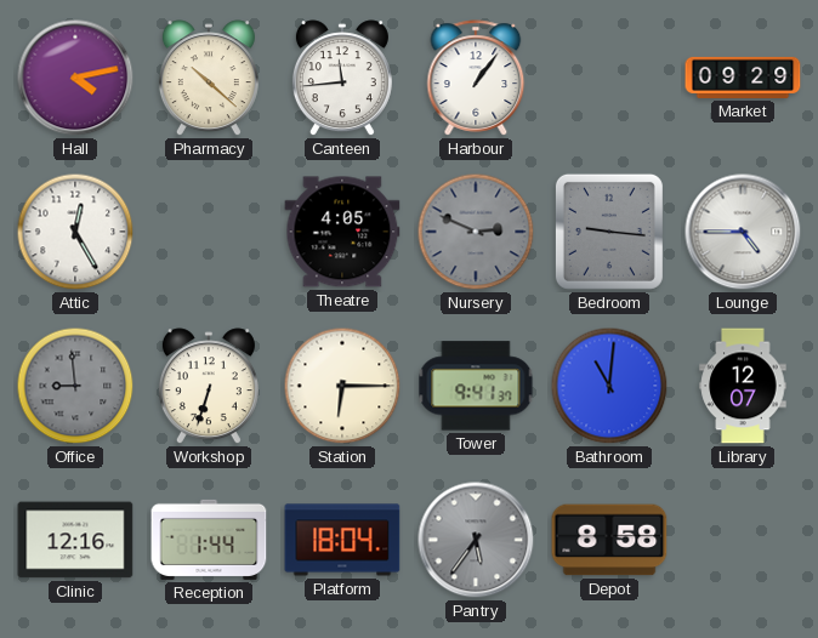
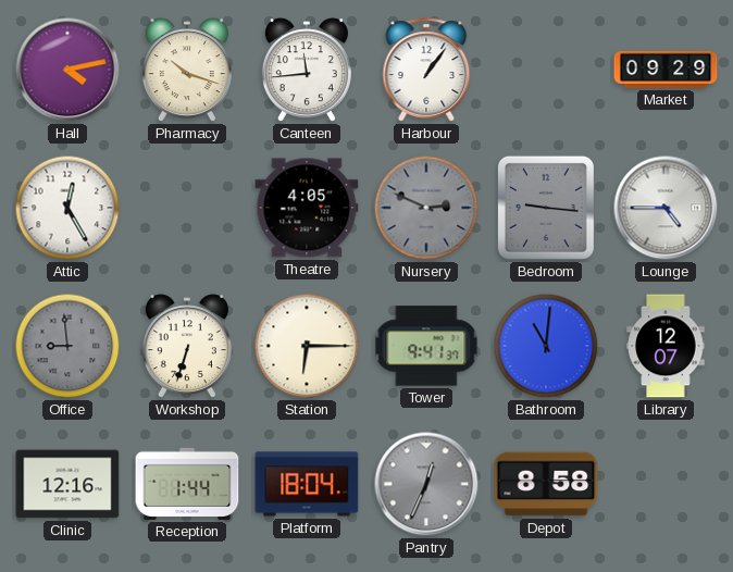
Pharmacy: 10:22 -> 10:18
Pantry: 5:36 -> 12:34
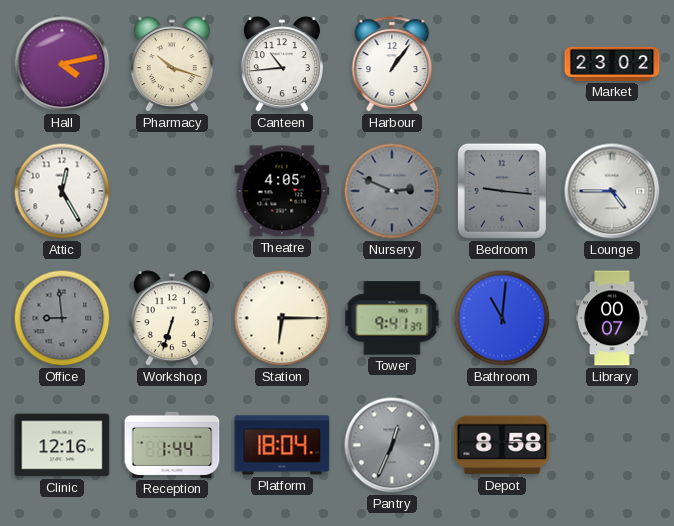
Canteen: 11:44 -> 10:44
Market: 09:29 -> 23:02
Library: 12:07 -> 00:07
